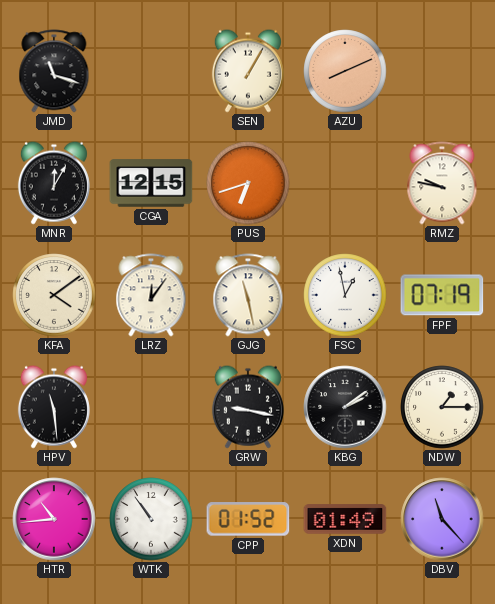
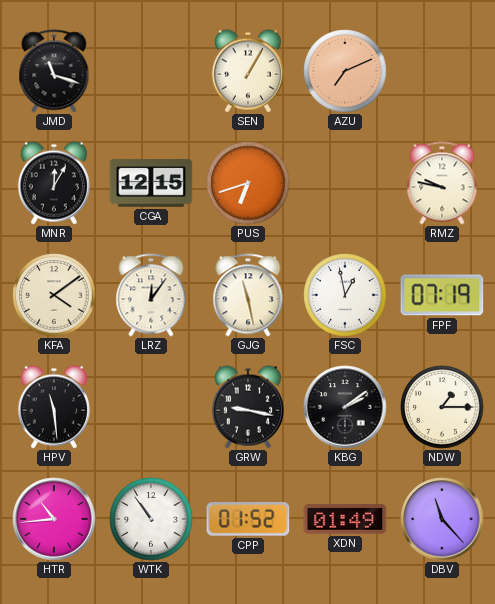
AZU: 8:11 -> 7:11
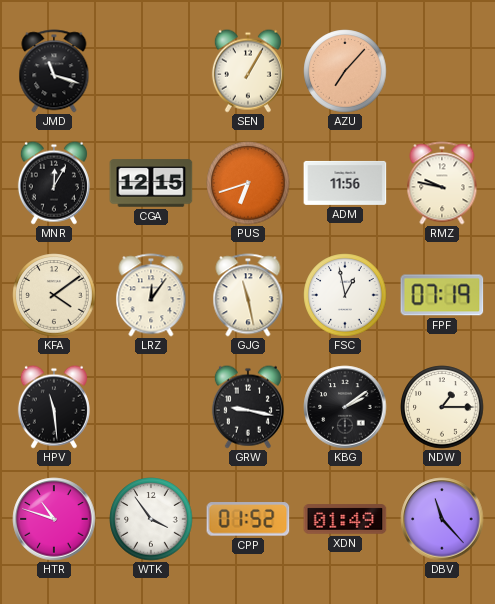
AZU: 7:11 -> 7:07
ADM: none -> 11:56
HTR: 10:44 -> 10:48
WTK: 10:54 -> 3:54
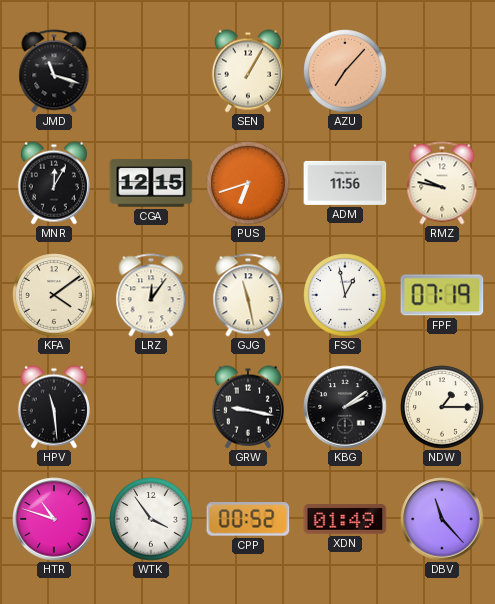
CPP: 01:52 -> 00:52
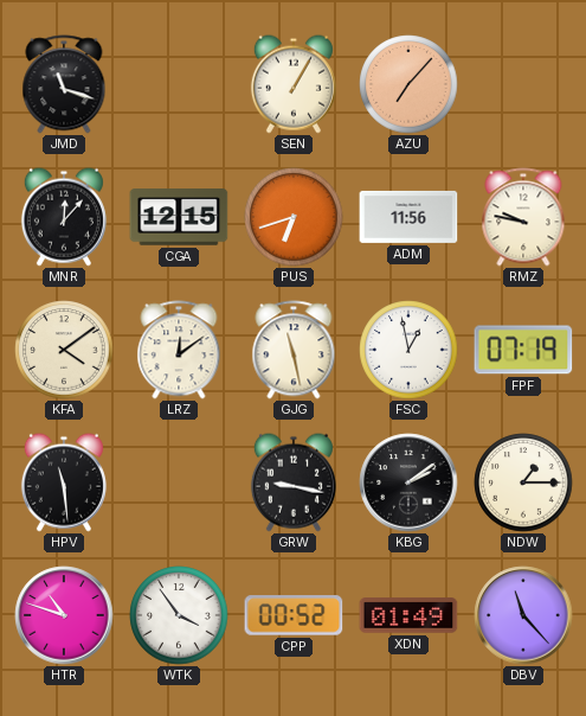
MNR: 12:05 -> 12:07
LRZ: 12:06 -> 12:09
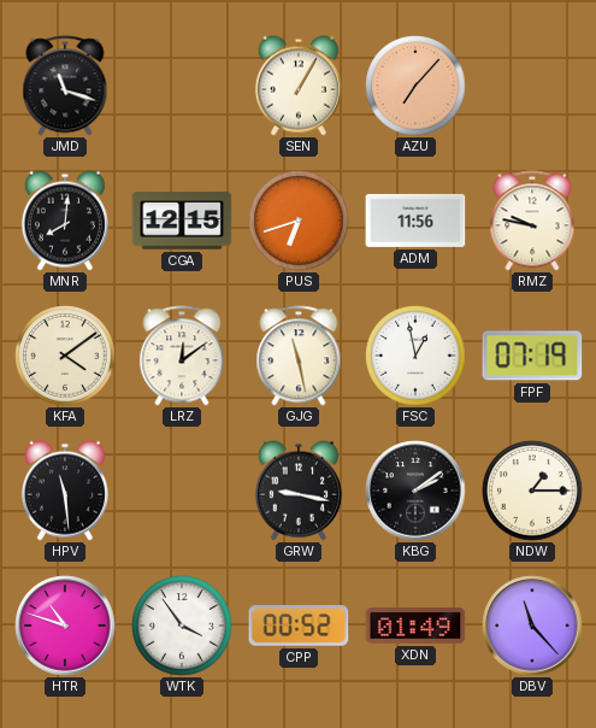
MNR: 12:07 -> 8:01
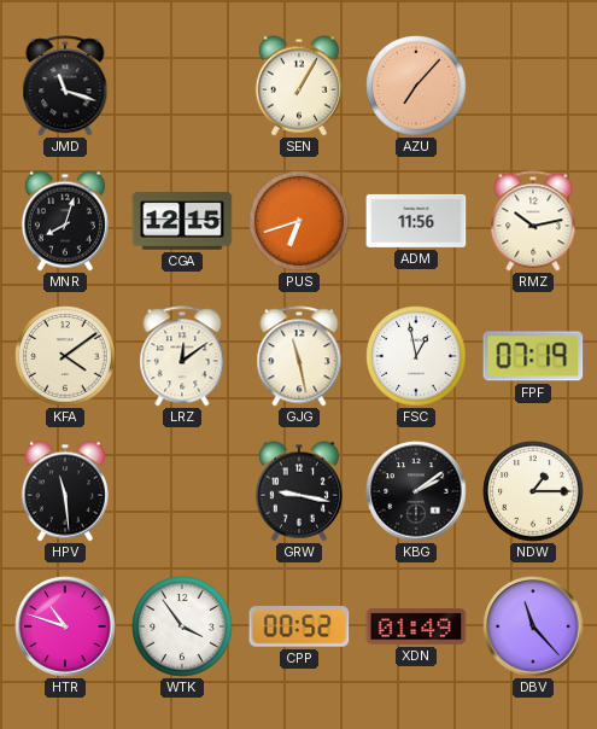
MNR: 8:01 -> 8:03
RMZ: 9:47 -> 10:13
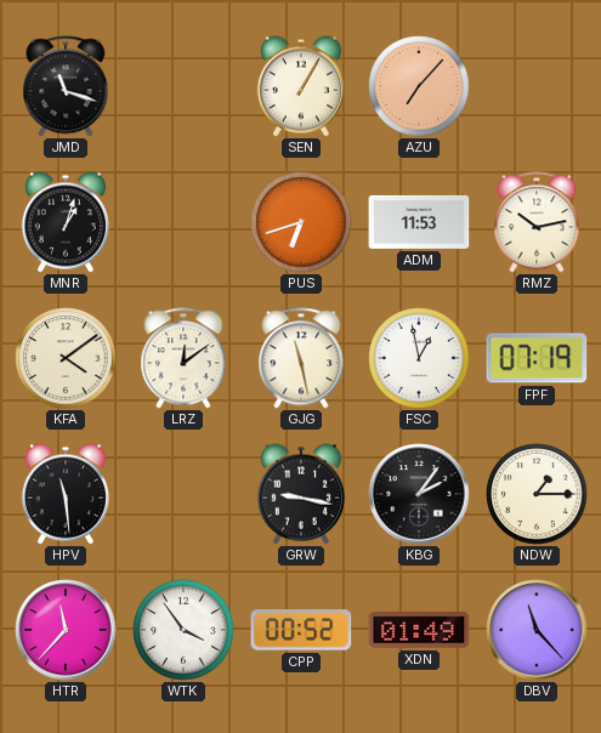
MNR: 8:03 -> 1:03
CGA: 12:15 -> none
ADM: 11:56 -> 11:53
KBG: 2:09 -> 2:06
HTR: 10:48 -> 11:37
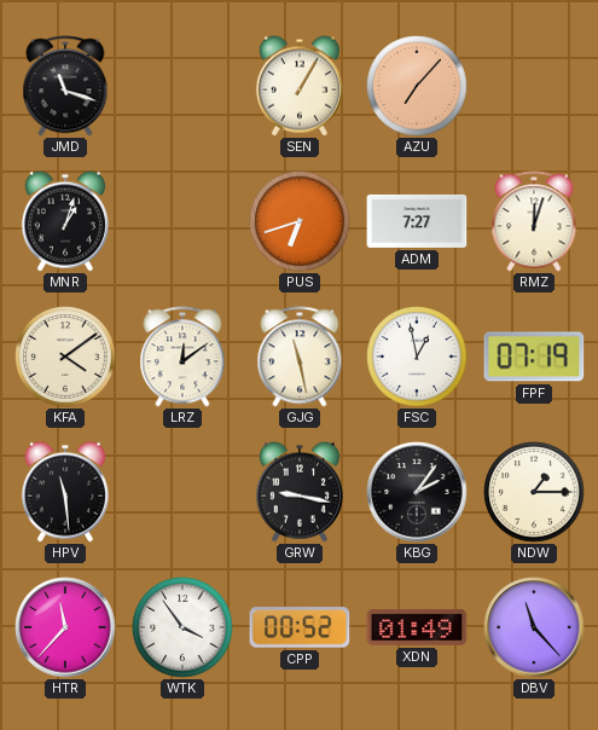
ADM: 11:53 -> 7:27
RMZ: 10:13 -> 12:03
